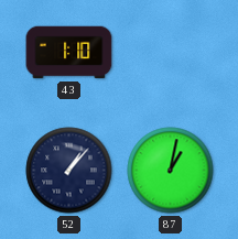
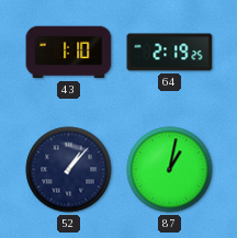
64: none -> 2:19
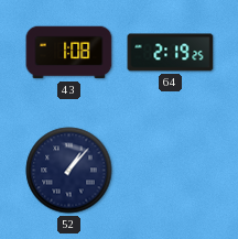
43: 1:10 -> 1:08
87: 1:02 -> none
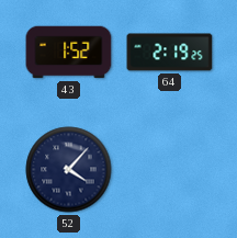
43: 1:08 -> 1:52
52: 1:07 -> 4:07
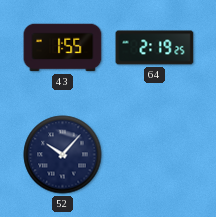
43: 1:52 -> 1:55
52: 4:07 -> 10:07
